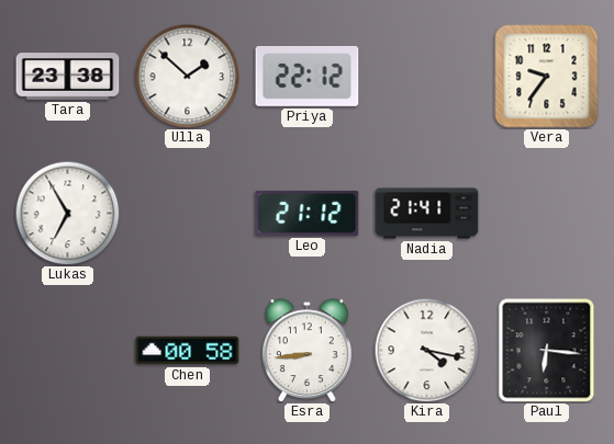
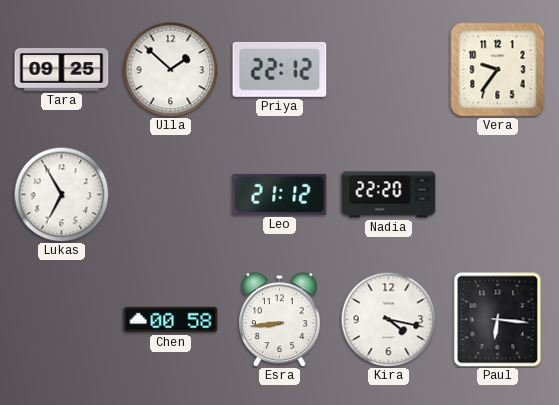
Tara: 23:38 -> 09:25
Nadia: 21:41 -> 22:20
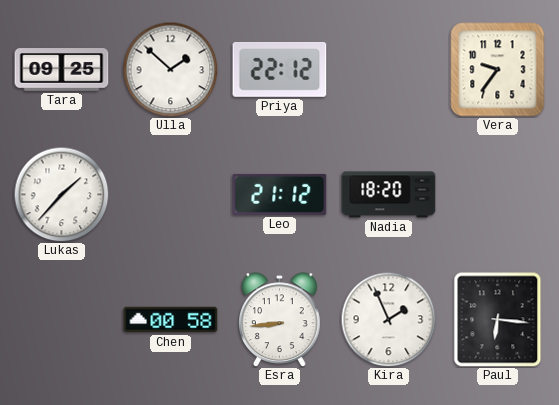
Lukas: 6:55 -> 1:37
Nadia: 22:20 -> 18:20
Kira: 4:17 -> 1:56
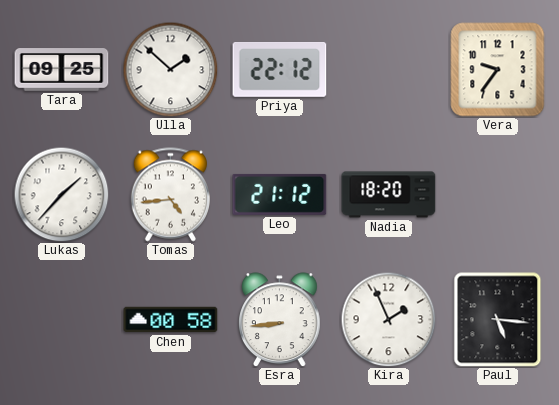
Tomas: none -> 4:44
Paul: 6:16 -> 5:16
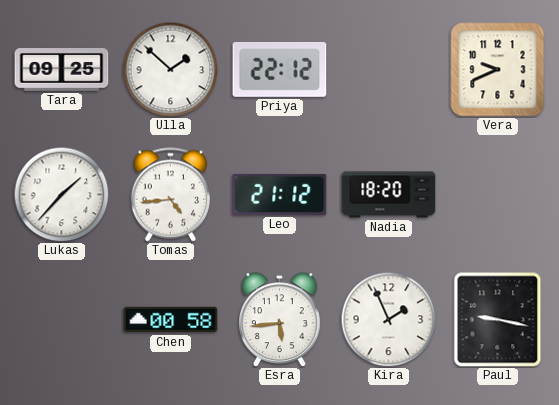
Vera: 9:36 -> 9:41
Esra: 8:44 -> 5:44
Paul: 5:16 -> 9:17
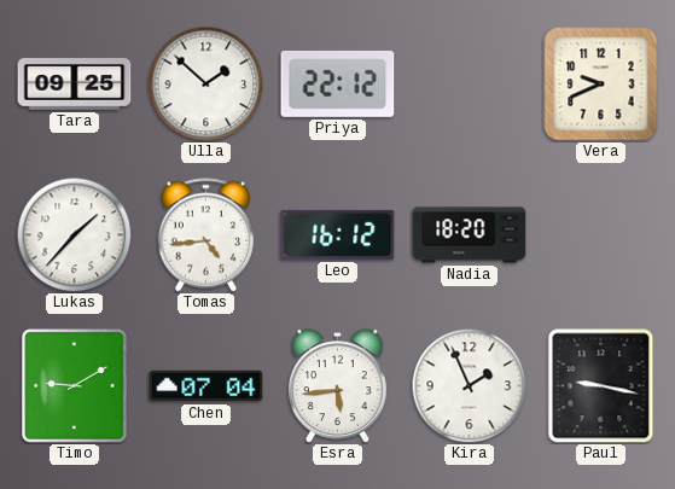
Leo: 21:12 -> 16:12
Timo: none -> 9:10
Chen: 00:58 -> 07:04
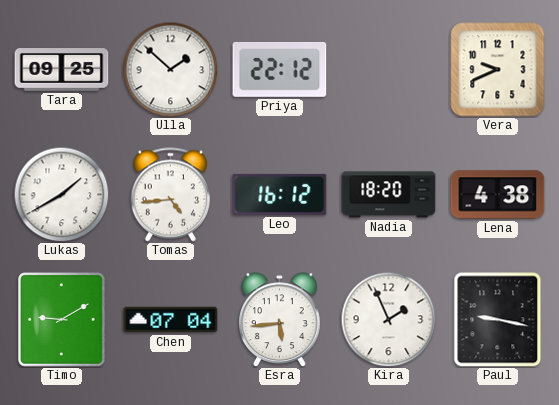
Lukas: 1:37 -> 1:40
Lena: none -> 4:38
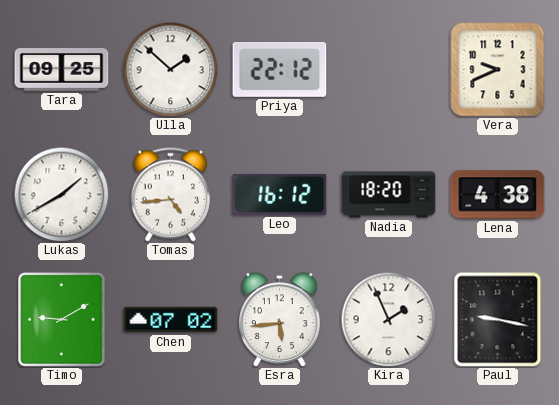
Chen: 07:04 -> 07:02
